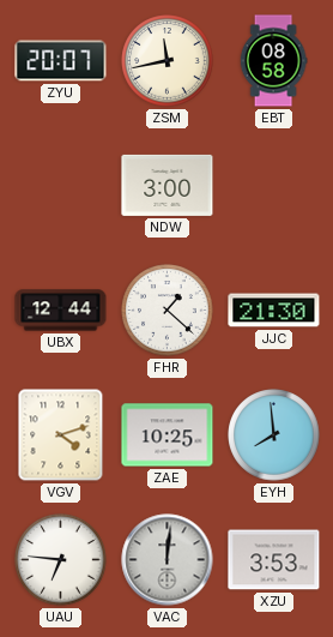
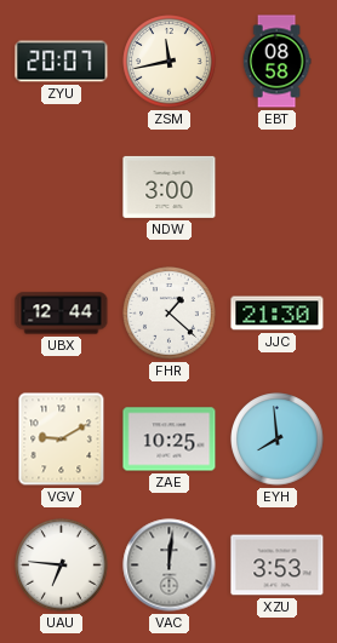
VGV: 4:12 -> 9:10
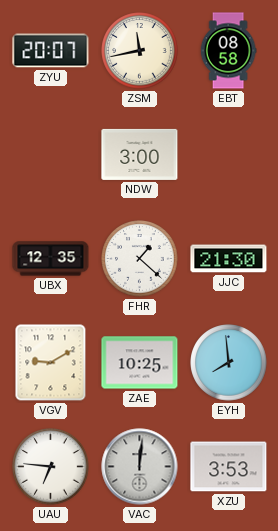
UBX: 12:44 -> 12:35
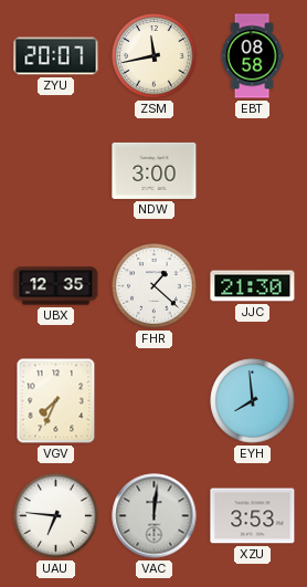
VGV: 9:10 -> 7:34
ZAE: 10:25 -> none
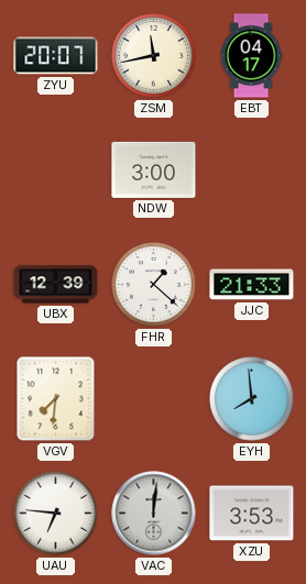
EBT: 08:58 -> 04:17
UBX: 12:35 -> 12:39
JJC: 21:30 -> 21:33
VGV: 7:34 -> 7:31
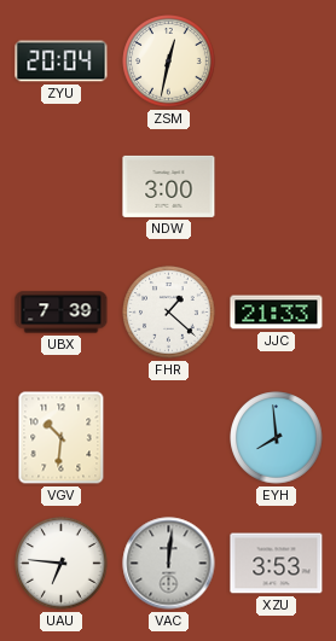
ZYU: 20:07 -> 20:04
ZSM: 11:43 -> 12:32
EBT: 04:17 -> none
UBX: 12:39 -> 7:39
VGV: 7:31 -> 10:31
